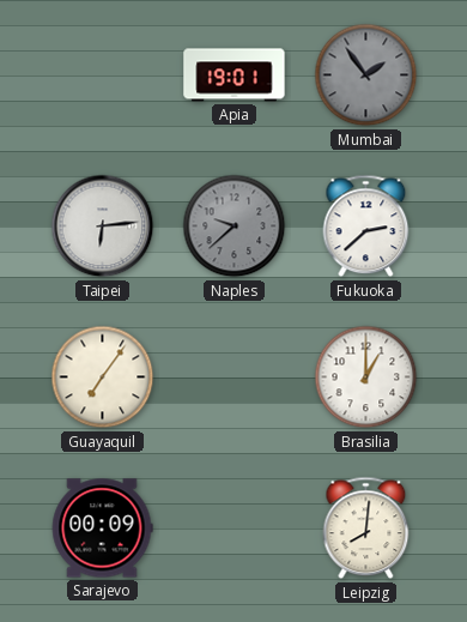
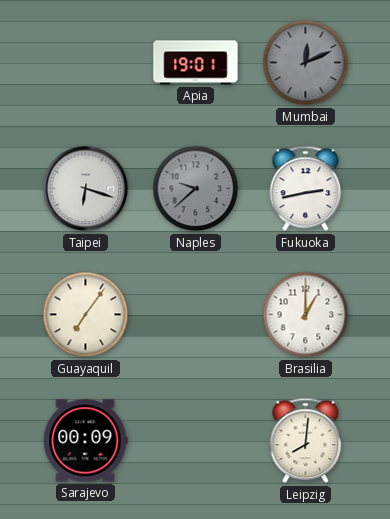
Mumbai: 1:54 -> 12:11
Taipei: 6:14 -> 6:18
Fukuoka: 2:38 -> 2:43
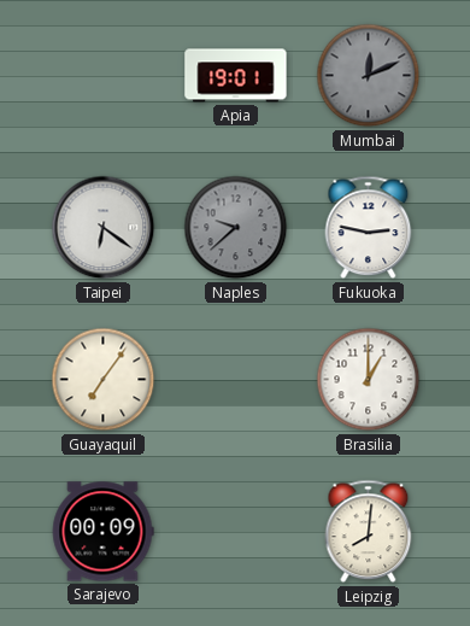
Taipei: 6:18 -> 6:21
Fukuoka: 2:43 -> 2:47
